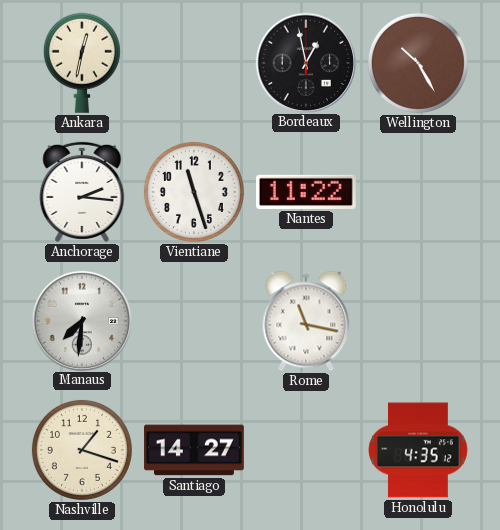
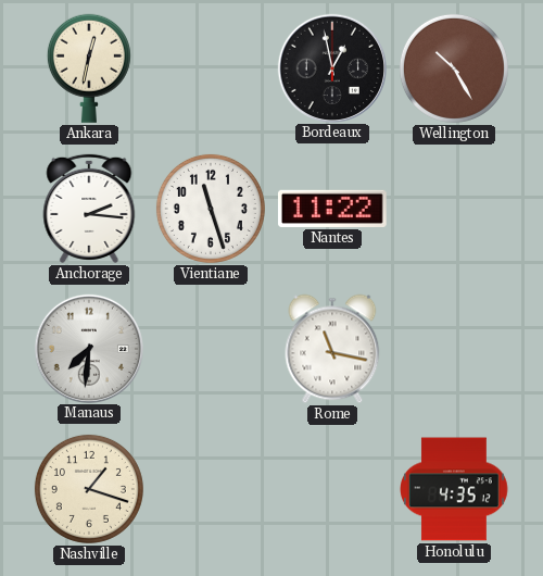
Santiago: 14:27 -> none
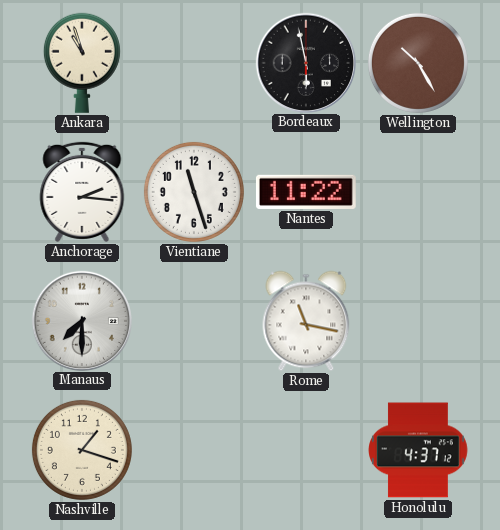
Ankara: 12:32 -> 10:57
Bordeaux: 12:58 -> 5:58
Manaus: 7:31 -> 7:30
Honolulu: 4:35 -> 4:37
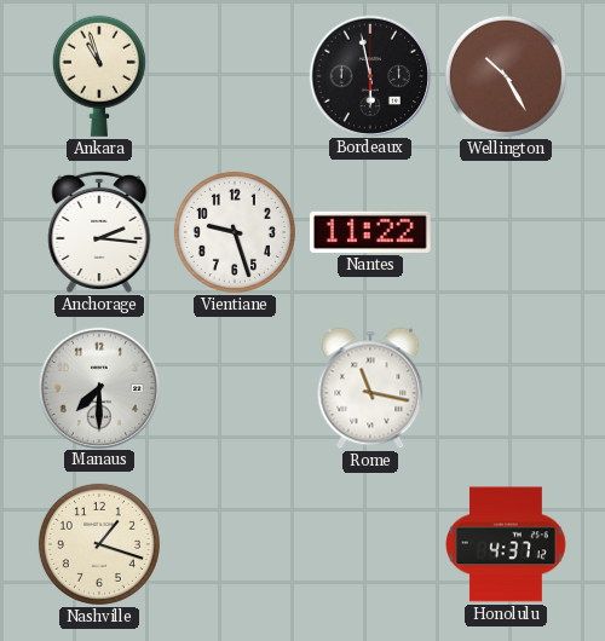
Vientiane: 11:27 -> 9:27
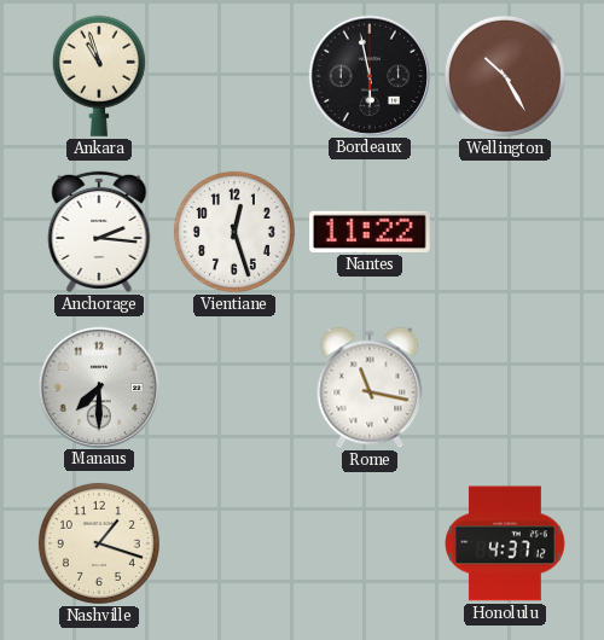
Vientiane: 9:27 -> 12:27
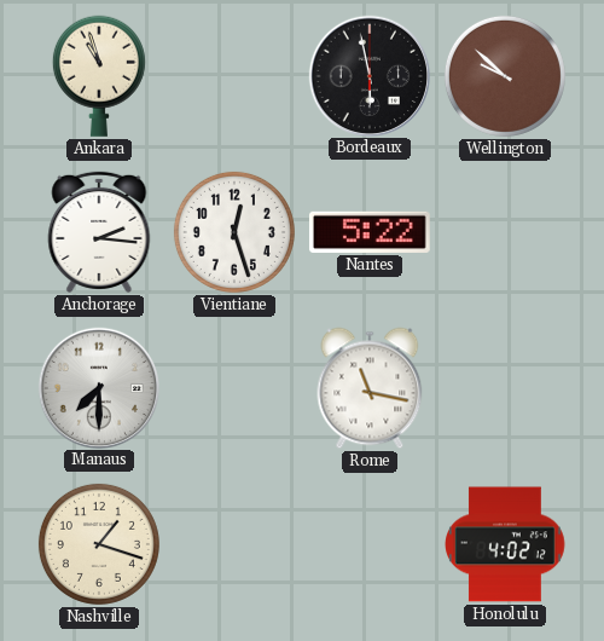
Wellington: 10:25 -> 9:52
Nantes: 11:22 -> 5:22
Honolulu: 4:37 -> 4:02
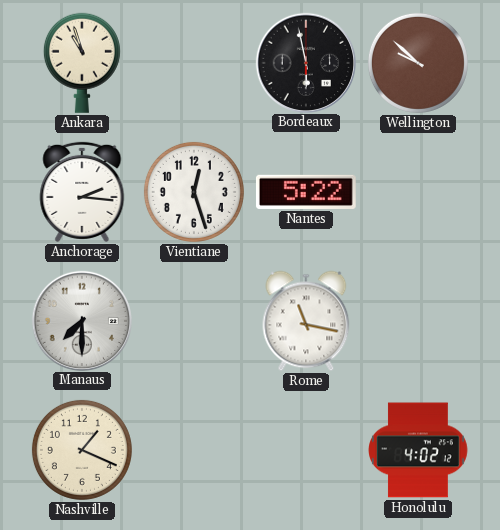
Nashville: 1:18 -> 1:19
